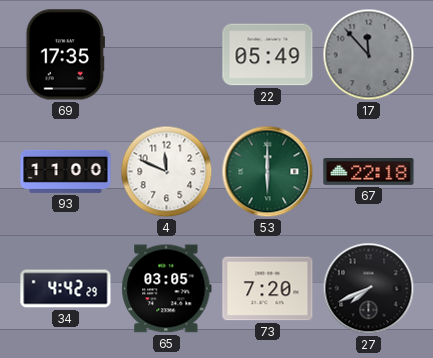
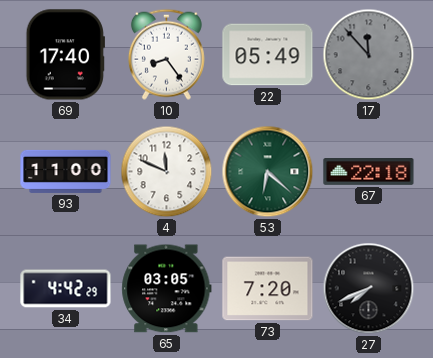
69: 17:35 -> 17:40
10: none -> 8:24
53: 6:00 -> 6:22
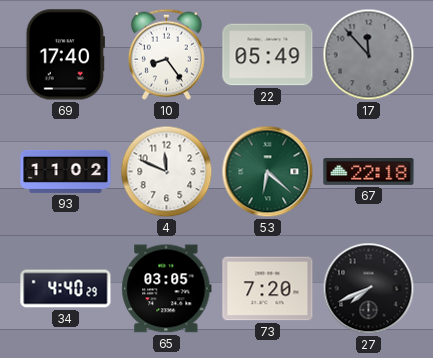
93: 11:00 -> 11:02
34: 4:42 -> 4:40
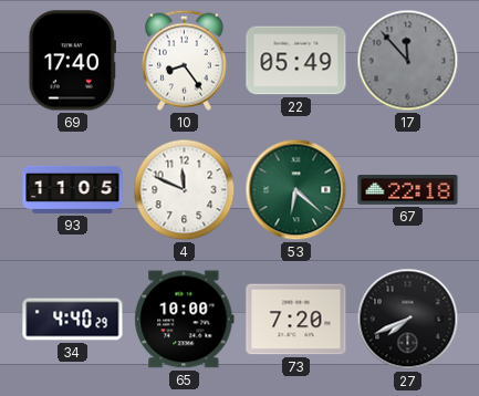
93: 11:02 -> 11:05
65: 03:05 -> 10:00
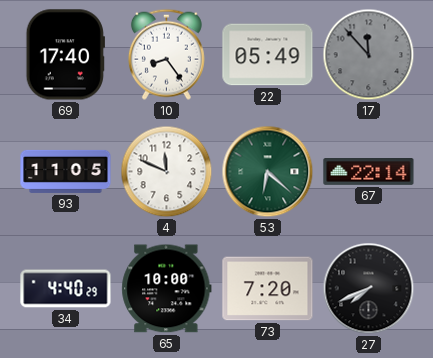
67: 22:18 -> 22:14
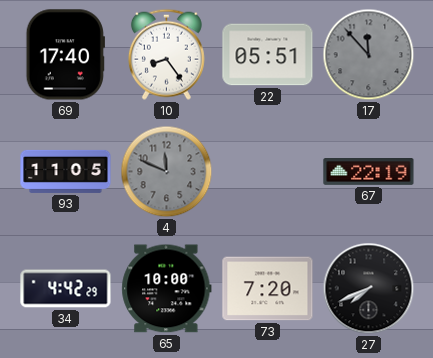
22: 05:49 -> 05:51
4 dial: white -> grey
53: 6:22 -> none
67: 22:14 -> 22:19
34: 4:40 -> 4:42
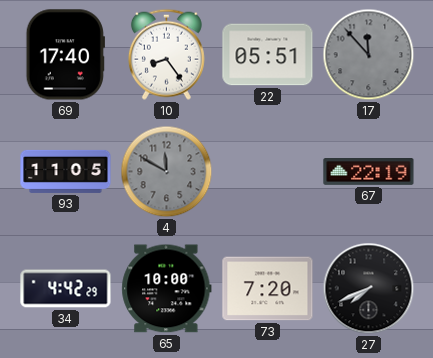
4: 11:49 -> 11:50
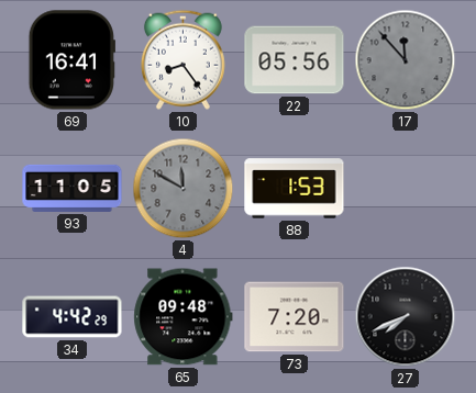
69: 17:40 -> 16:41
22: 05:51 -> 05:56
88: none -> 1:53
67: 22:19 -> none
65: 10:00 -> 09:48
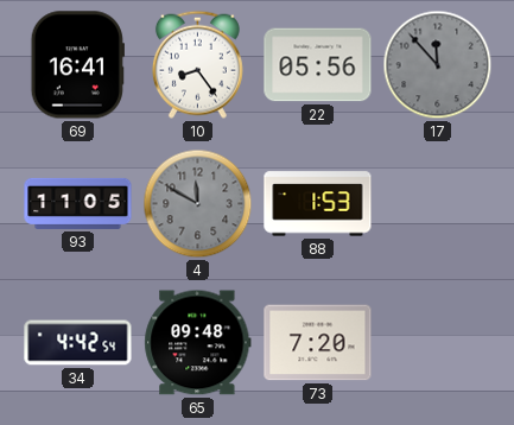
34: 4:42:29 -> 4:42:54
27: 7:41 -> none
